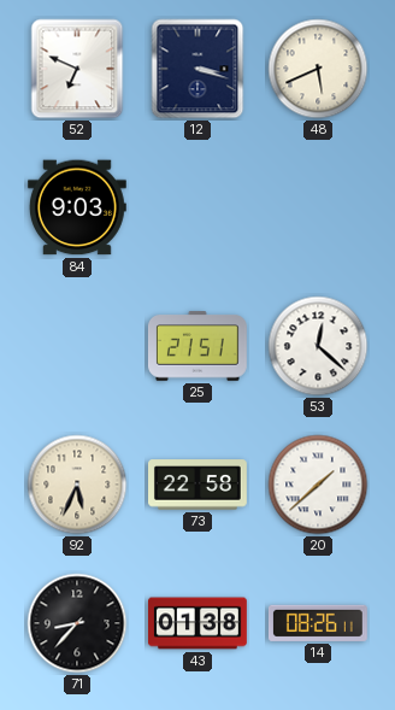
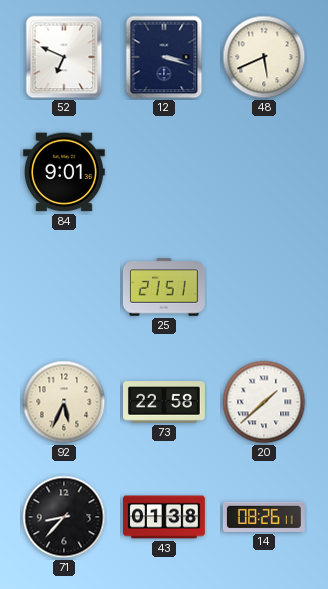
84: 9:03 -> 9:01
53: 12:22 -> none
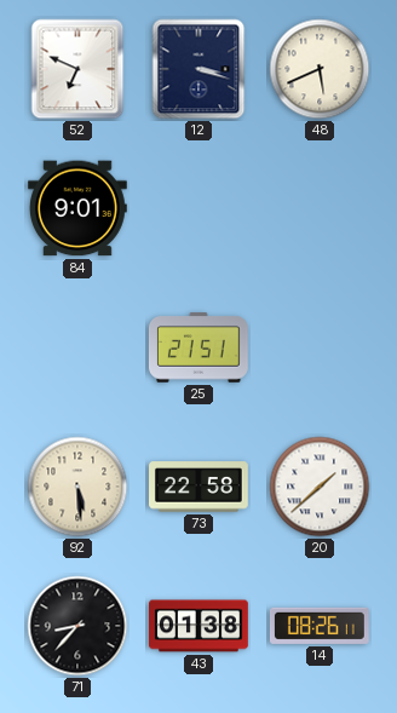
92: 5:34 -> 5:29
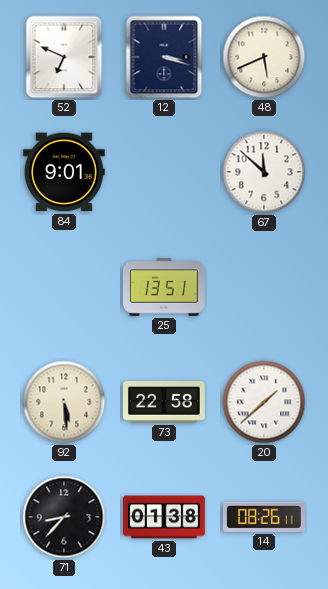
67: none -> 11:52
25: 21:51 -> 13:51
